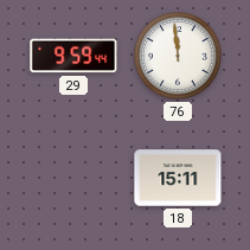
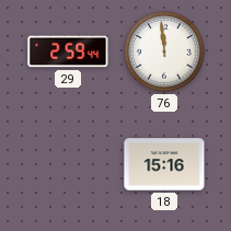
29: 9:59 -> 2:59
18: 15:11 -> 15:16
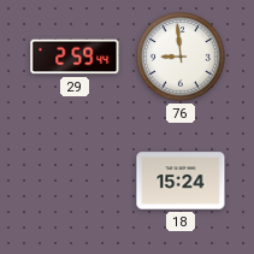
76: 11:59 -> 8:59
18: 15:16 -> 15:24
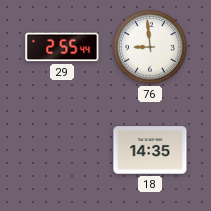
29: 2:59 -> 2:55
18: 15:24 -> 14:35
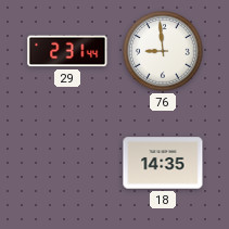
29: 2:55 -> 2:31
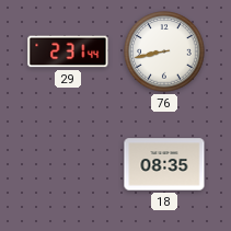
76: 8:59 -> 8:43
18: 14:35 -> 08:35
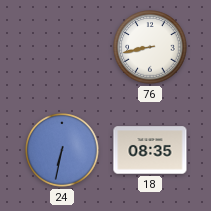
29: 2:31 -> none
24: none -> 6:32
